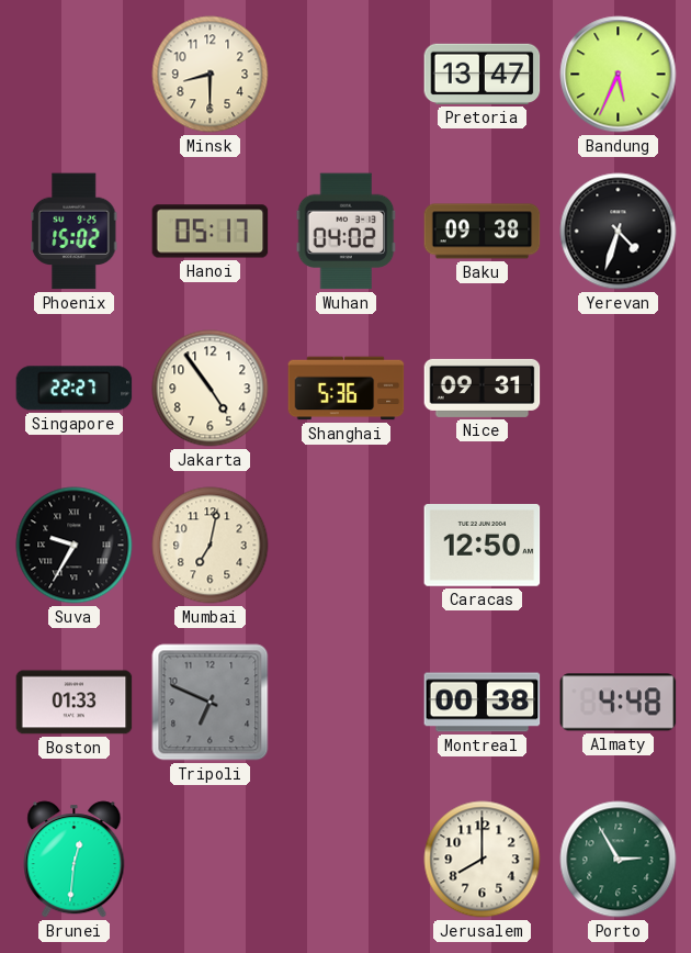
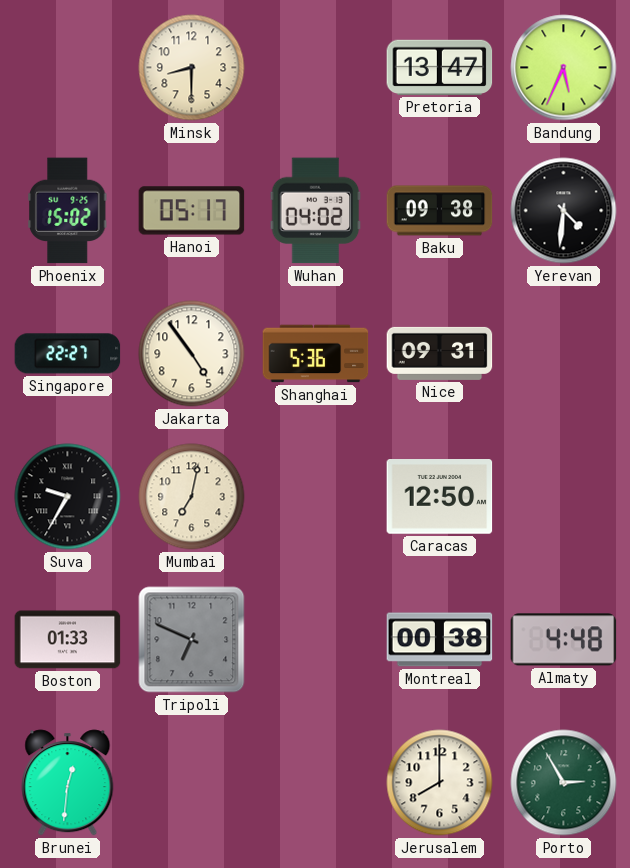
Yerevan: 4:33 -> 4:31
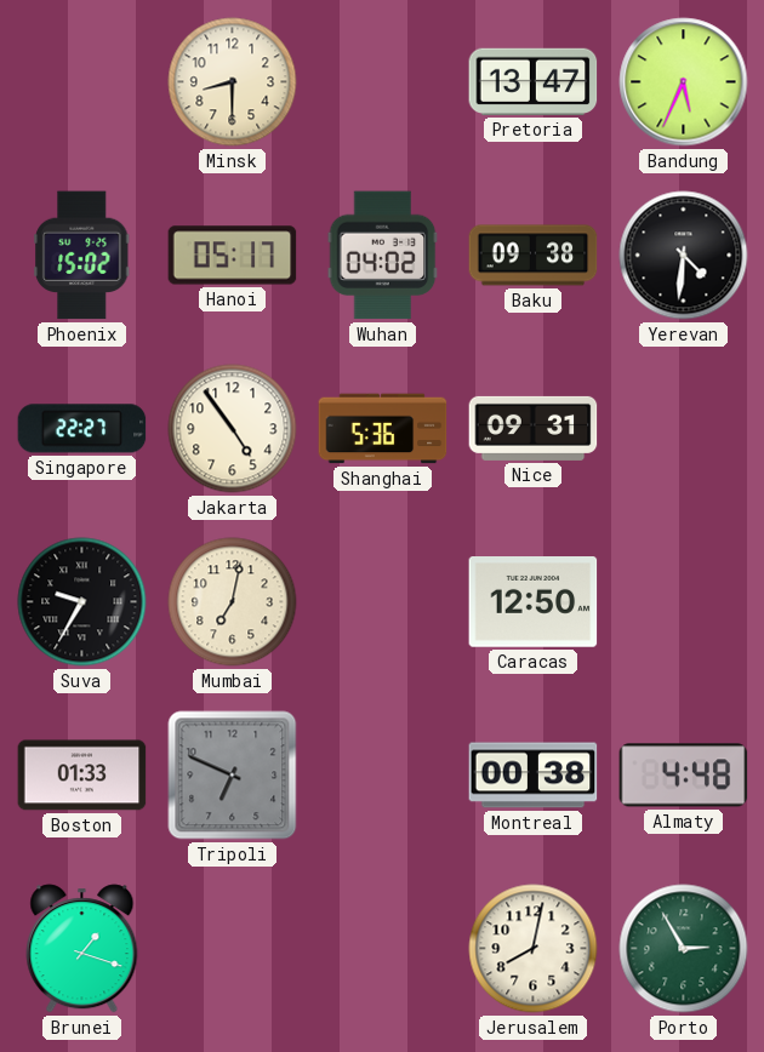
Brunei: 12:31 -> 1:18
Jerusalem: 8:00 -> 8:02
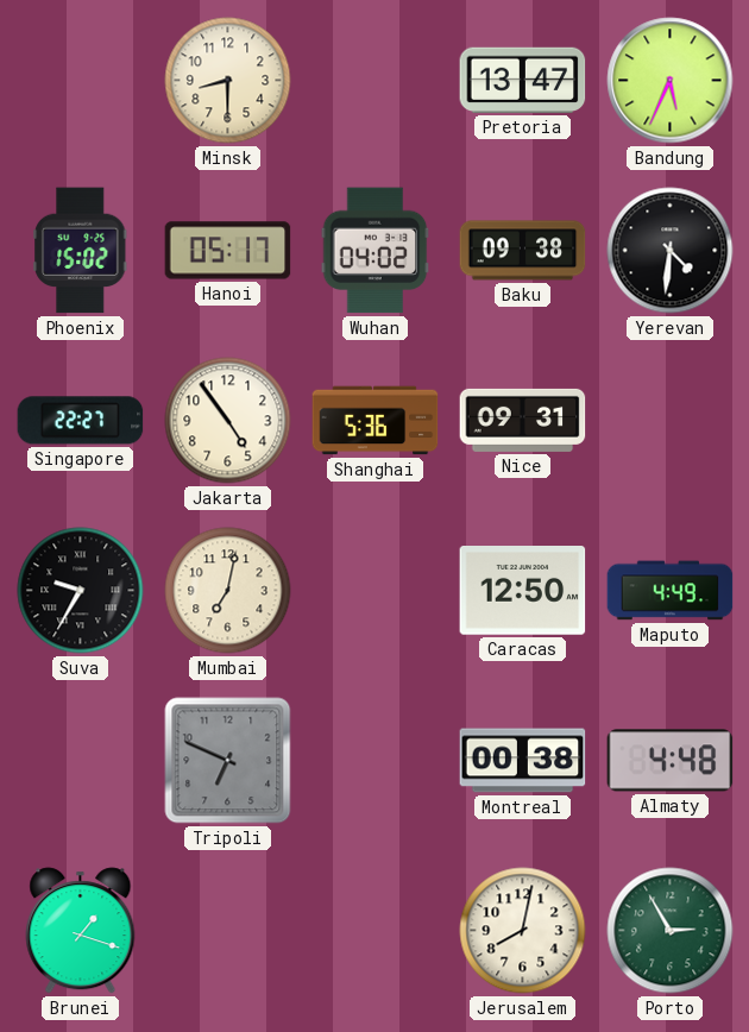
Maputo: none -> 4:49
Boston: 01:33 -> none
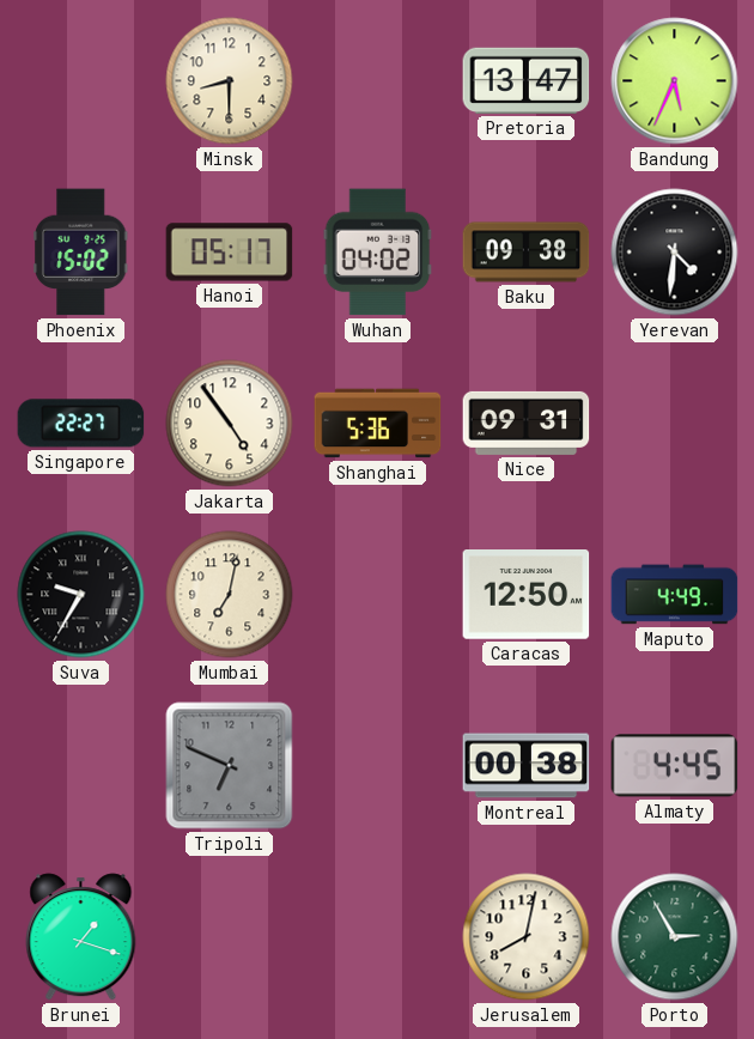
Almaty: 4:48 -> 4:45
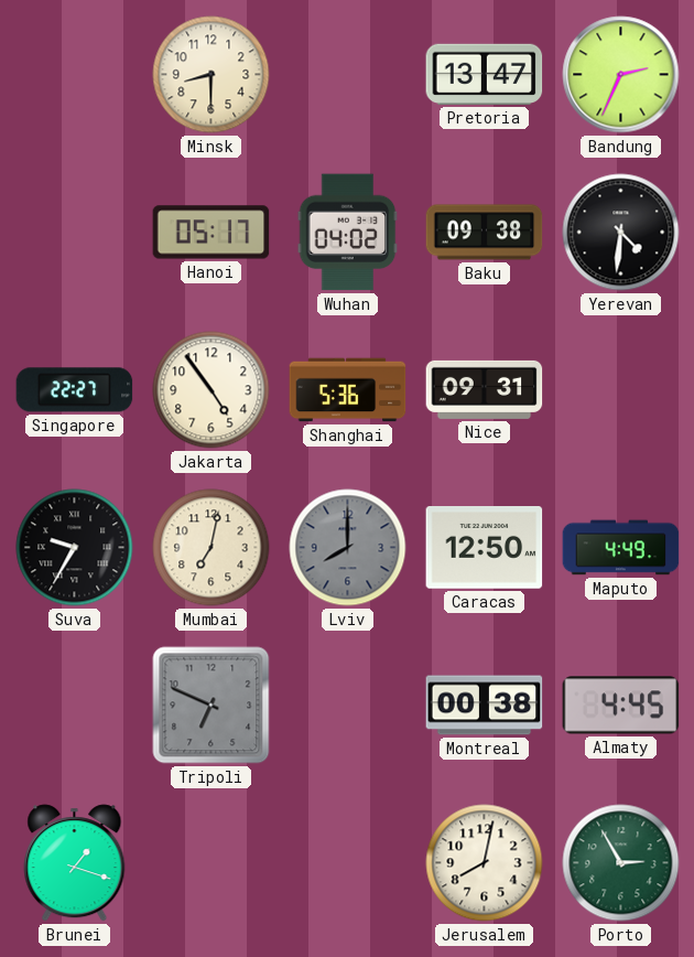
Bandung: 5:34 -> 2:34
Phoenix: 15:02 -> none
Lviv: none -> 8:00
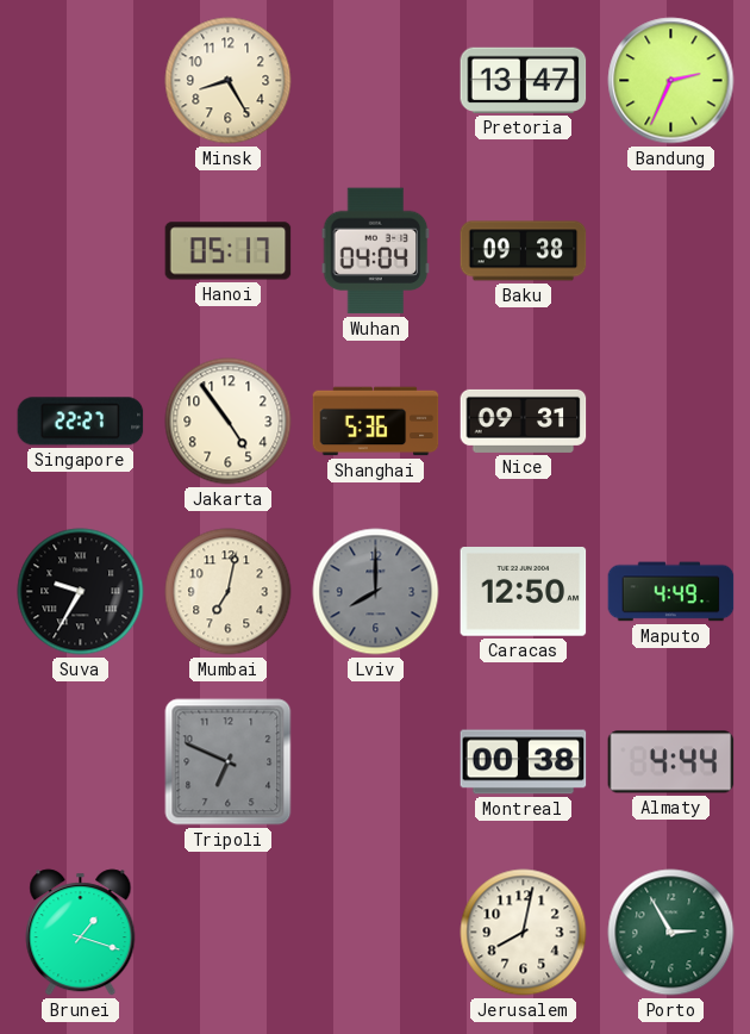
Minsk: 8:30 -> 8:25
Wuhan: 04:02 -> 04:04
Yerevan: 4:31 -> none
Almaty: 4:45 -> 4:44
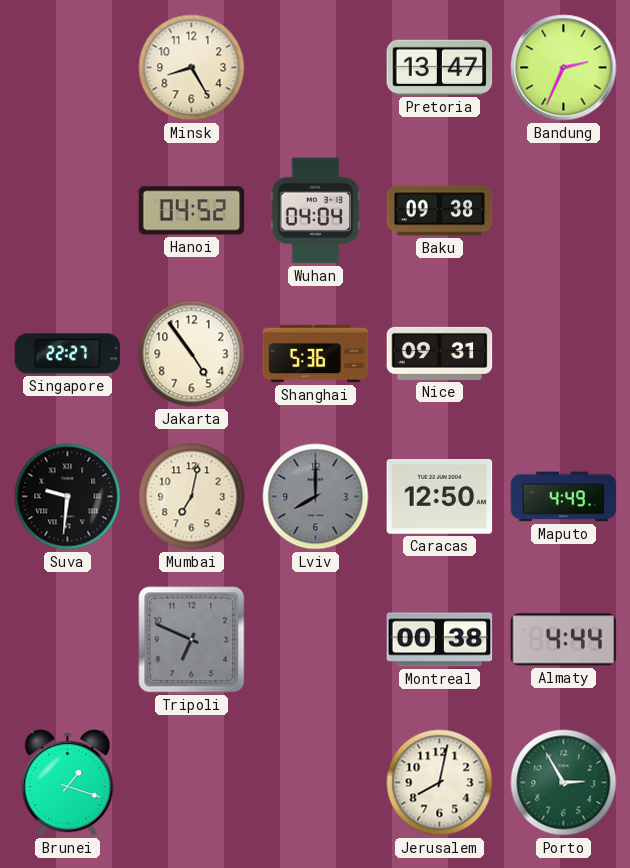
Hanoi: 05:17 -> 04:52
Suva: 9:35 -> 9:31
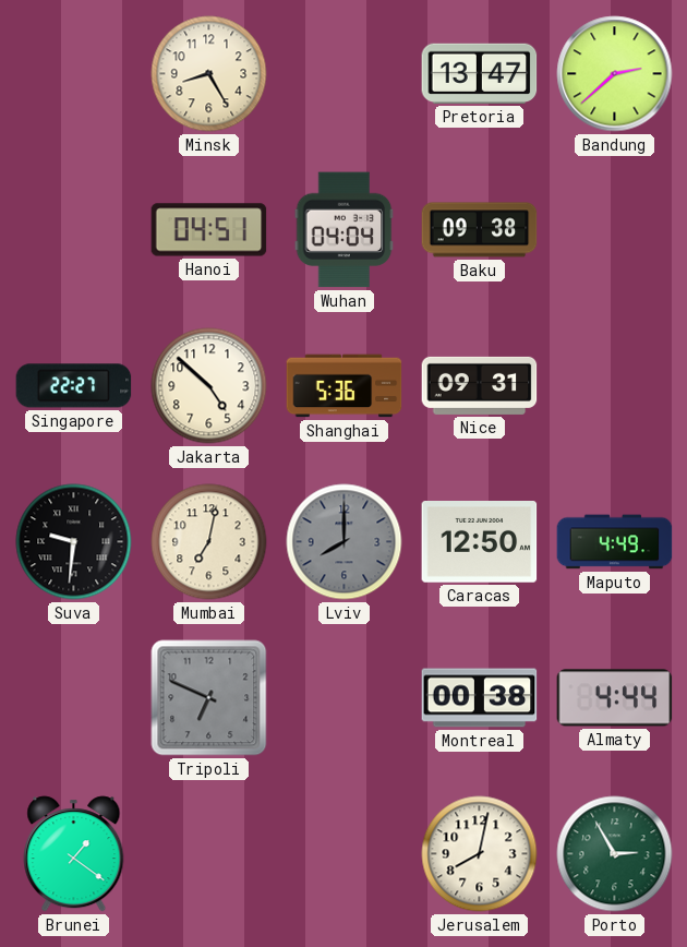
Bandung: 2:34 -> 2:38
Hanoi: 04:52 -> 04:51
Jakarta: 4:54 -> 4:52
Brunei: 1:18 -> 1:21
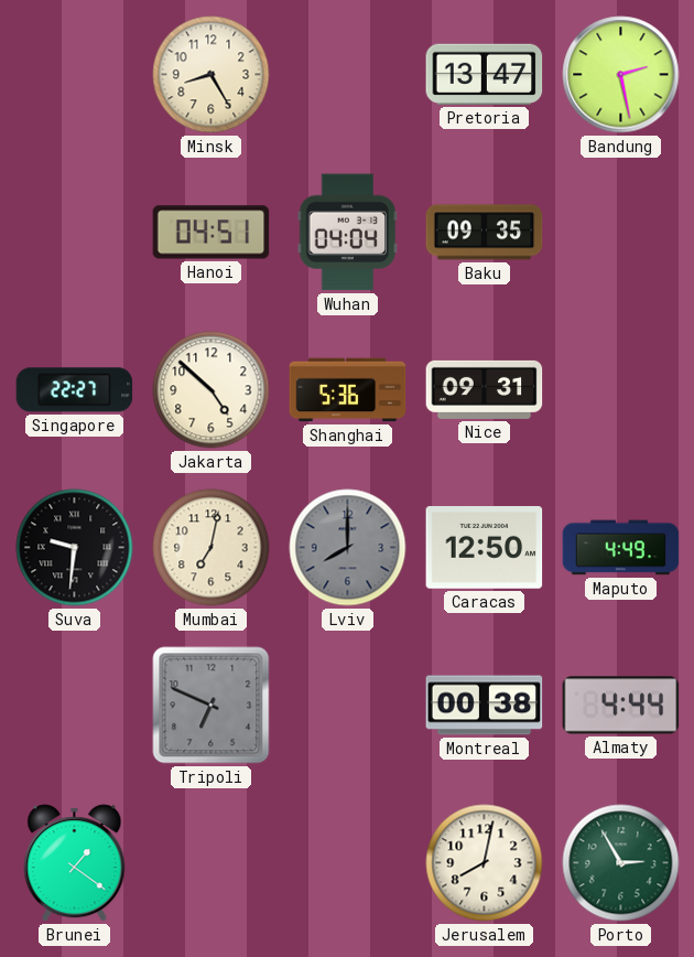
Bandung: 2:38 -> 2:28
Baku: 09:38 -> 09:35
